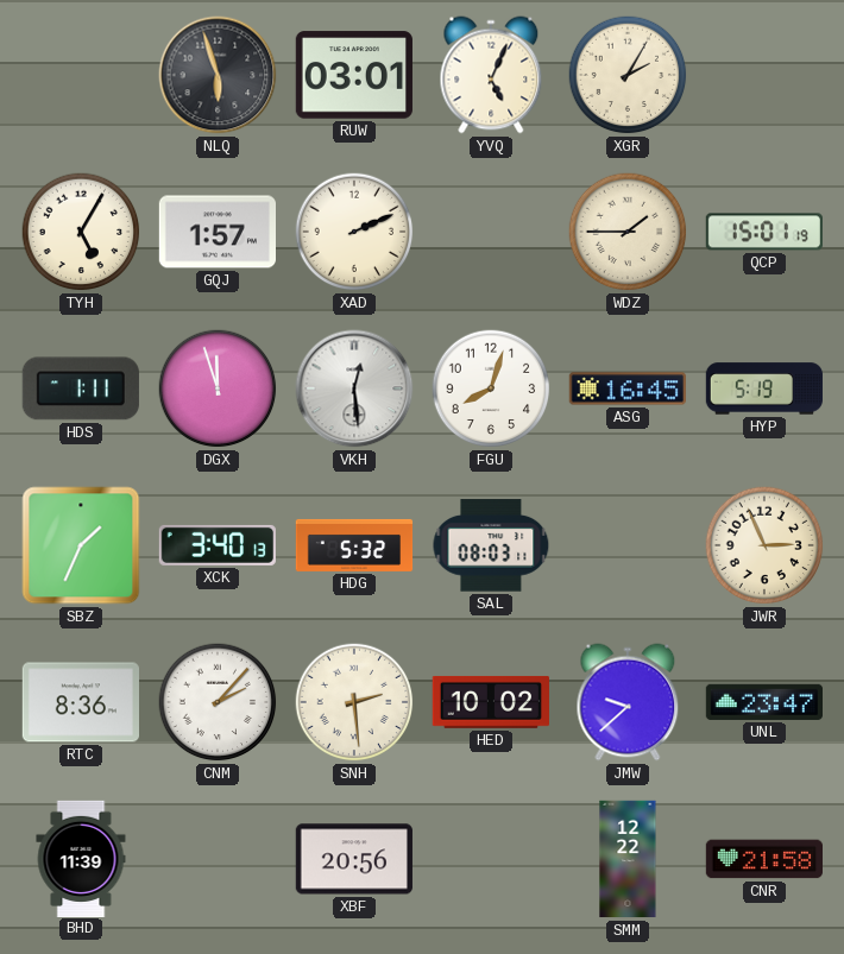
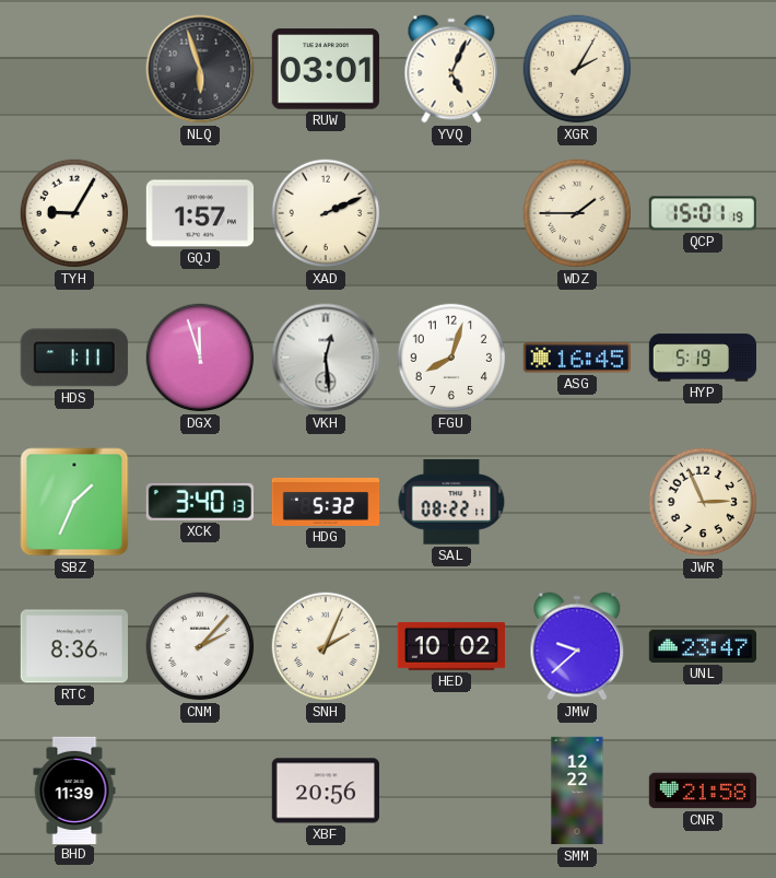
TYH: 5:05 -> 9:05
SAL: 08:03 -> 08:22
SNH: 2:29 -> 2:04
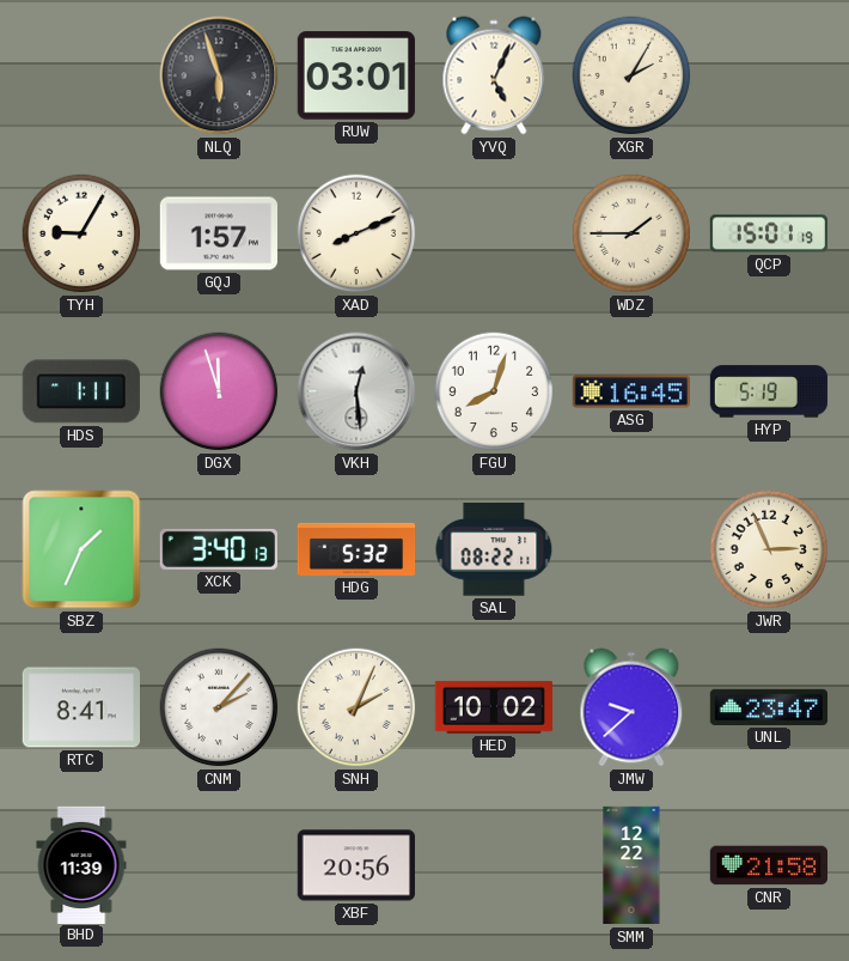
XAD: 2:11 -> 8:11
RTC: 8:36 -> 8:41
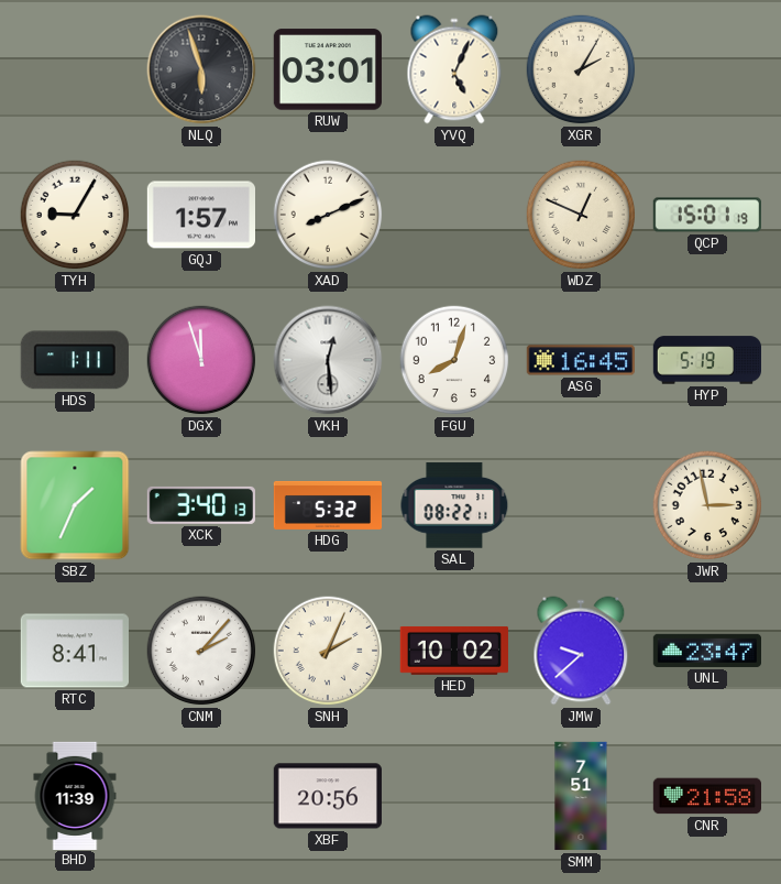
WDZ: 1:45 -> 12:49
JWR: 2:56 -> 2:58
SMM: 12:22 -> 7:51
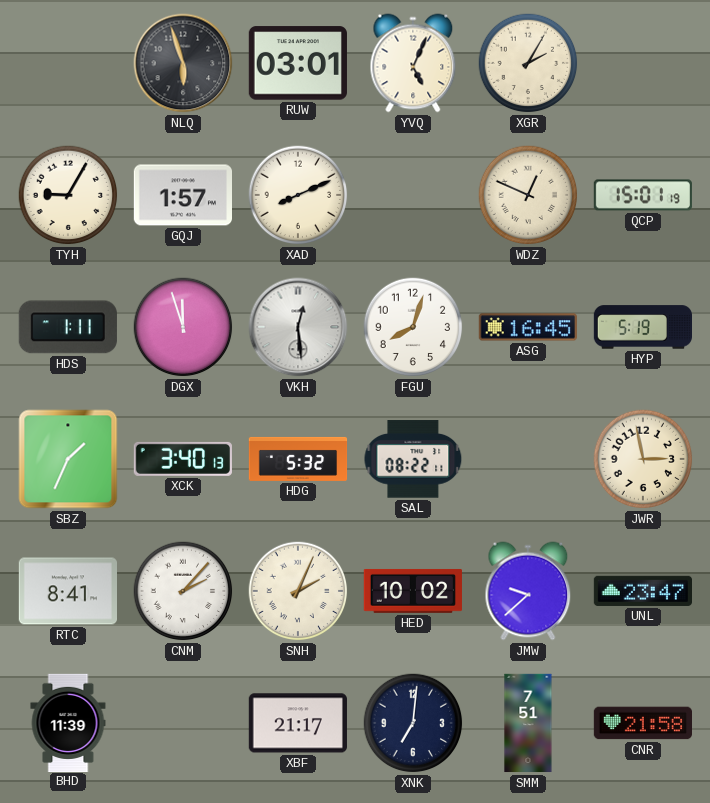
XBF: 20:56 -> 21:17
XNK: none -> 7:01
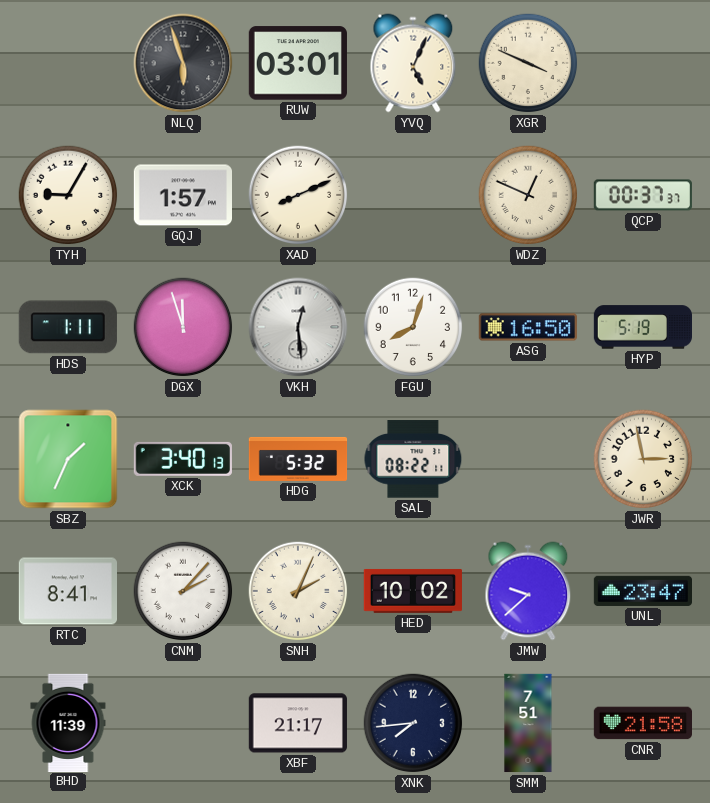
XGR: 2:05 -> 3:49
QCP: 15:01 -> 00:37
ASG: 16:45 -> 16:50
XNK: 7:01 -> 7:44
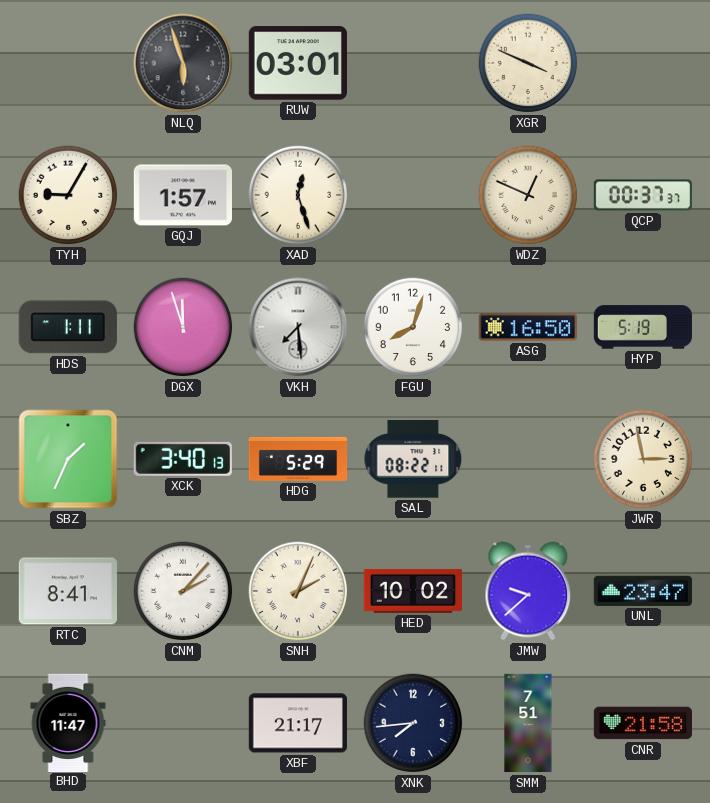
YVQ: 5:04 -> none
XAD: 8:11 -> 12:27
VKH: 12:29 -> 7:29
HDG: 5:32 -> 5:29
BHD: 11:39 -> 11:47
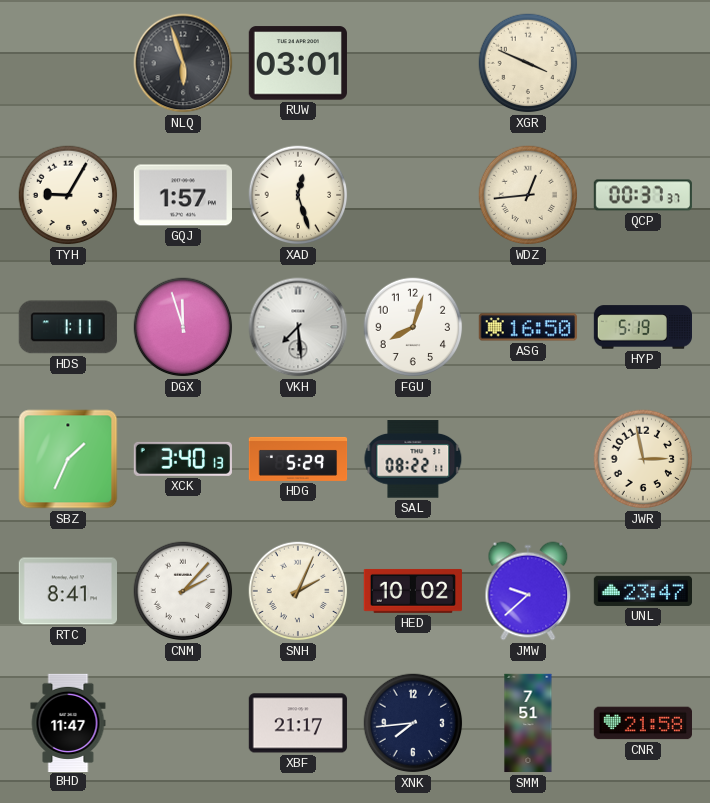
WDZ: 12:49 -> 12:44
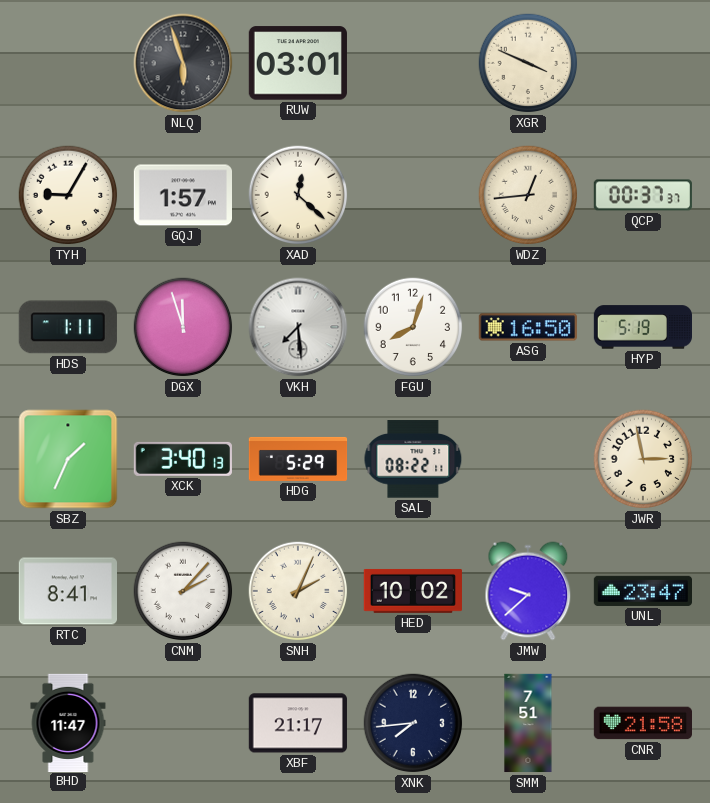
XAD: 12:27 -> 12:22
